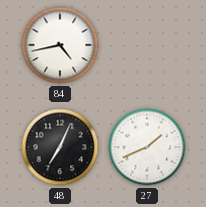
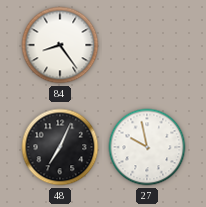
84: 4:43 -> 8:24
27: 1:41 -> 9:58
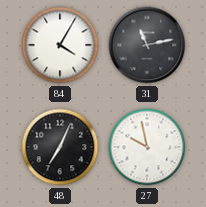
84: 8:24 -> 4:05
31: none -> 11:13
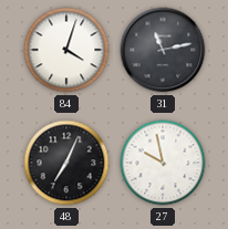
84: 4:05 -> 4:03
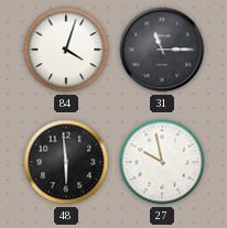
31: 11:13 -> 11:15
48: 7:04 -> 5:59
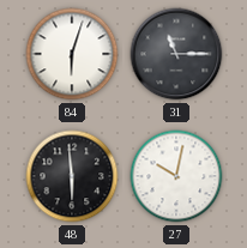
84: 4:03 -> 6:03
27: 9:58 -> 10:02
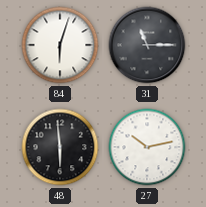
27: 10:02 -> 10:13
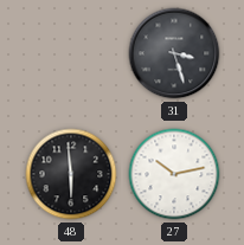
84: 6:03 -> none
31: 11:15 -> 3:27
